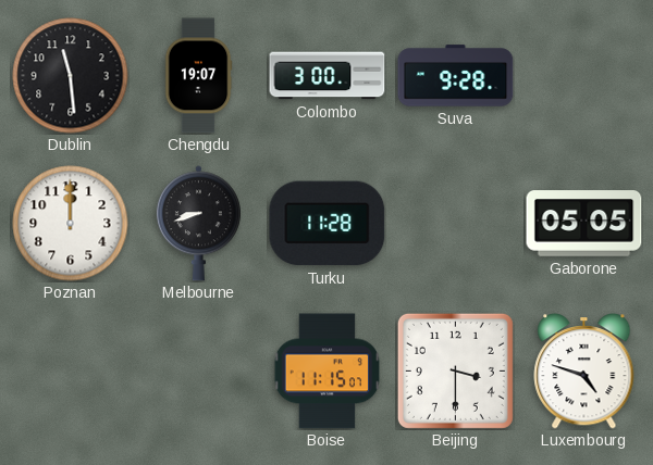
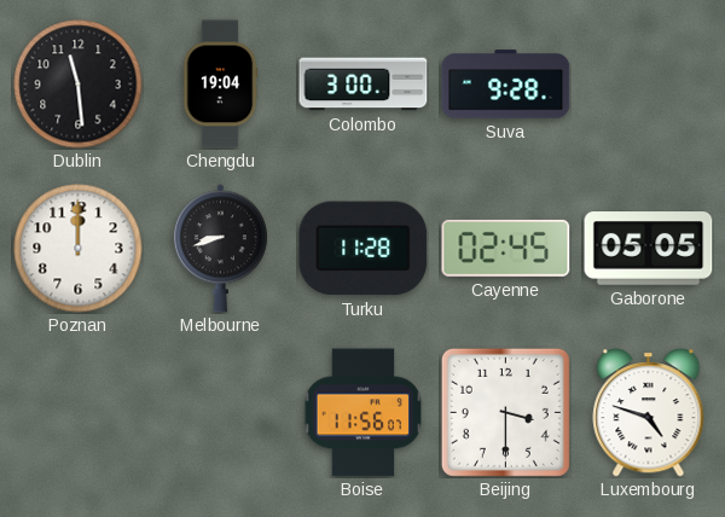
Chengdu: 19:07 -> 19:04
Cayenne: none -> 02:45
Boise: 11:15 -> 11:56
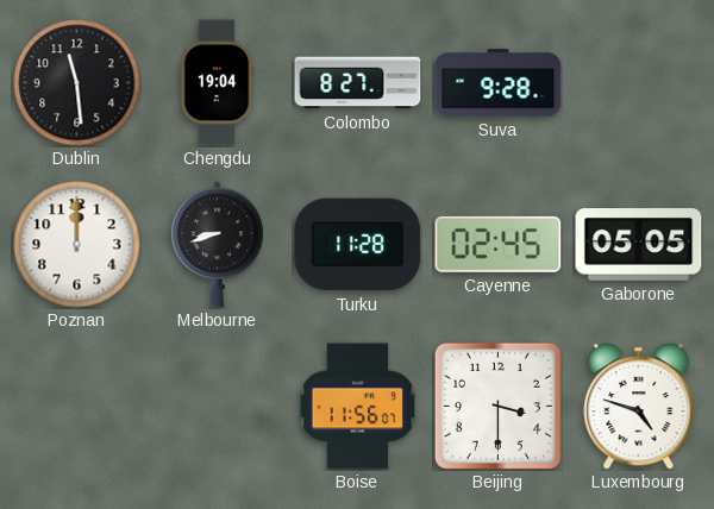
Colombo: 3:00 -> 8:27
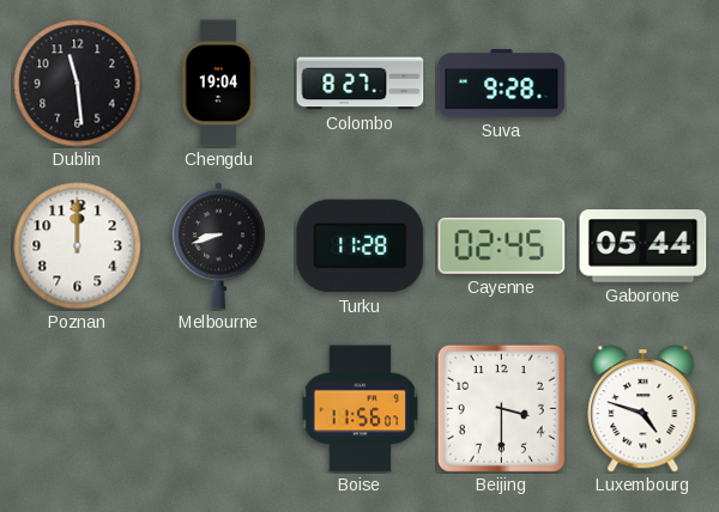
Gaborone: 05:05 -> 05:44
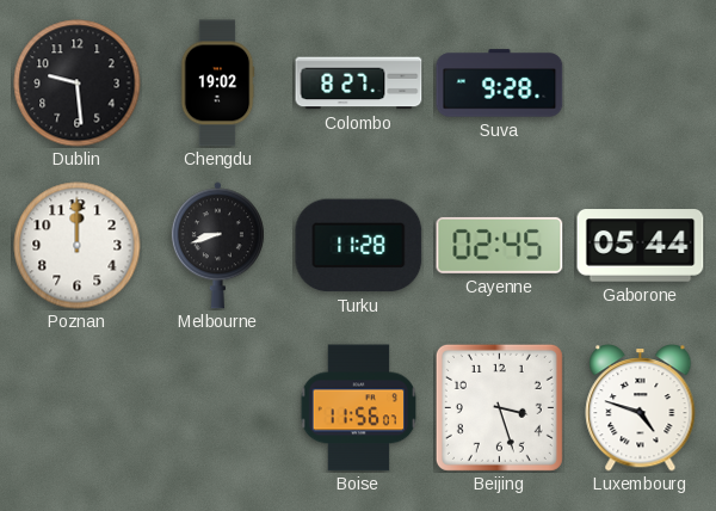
Dublin: 11:29 -> 9:29
Chengdu: 19:04 -> 19:02
Beijing: 3:30 -> 3:27
